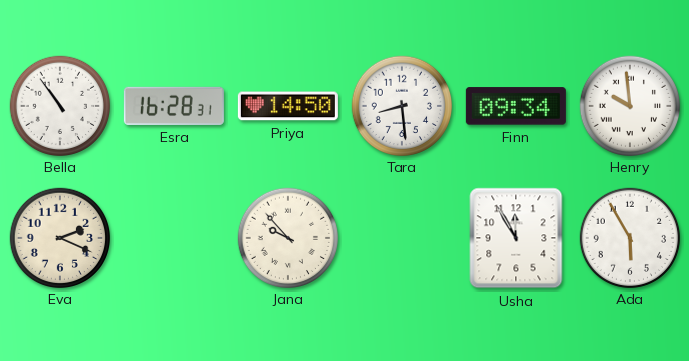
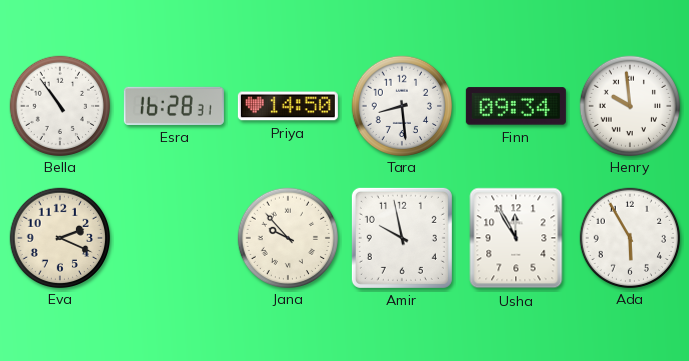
Amir: none -> 9:58
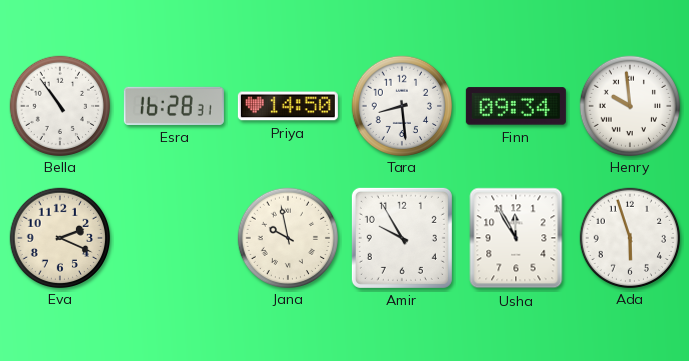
Jana: 9:53 -> 9:58
Amir: 9:58 -> 9:55
Ada: 5:55 -> 5:57
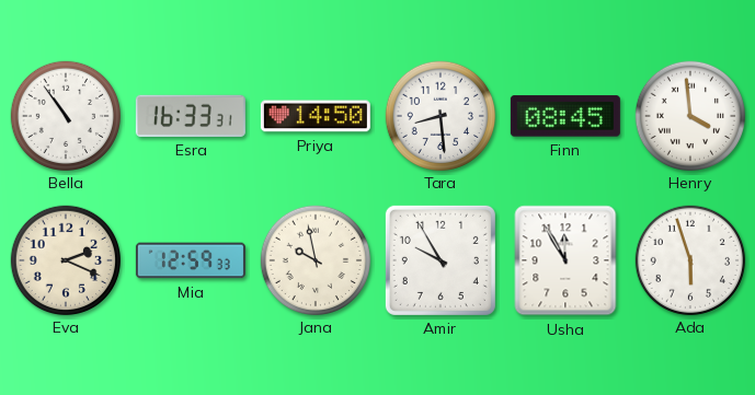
Esra: 16:28 -> 16:33
Finn: 09:34 -> 08:45
Henry: 9:59 -> 3:59
Mia: none -> 12:59
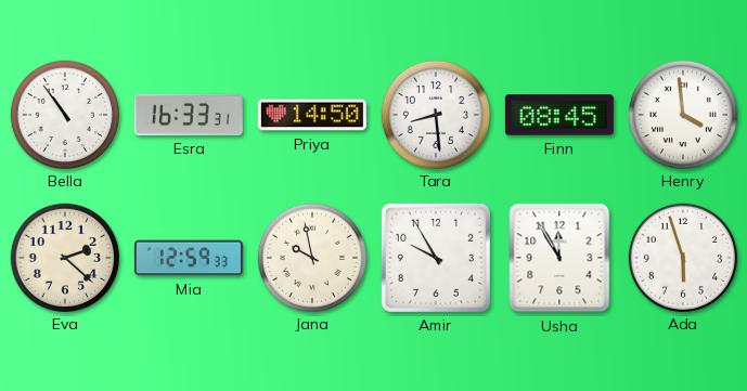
Eva: 2:19 -> 2:22
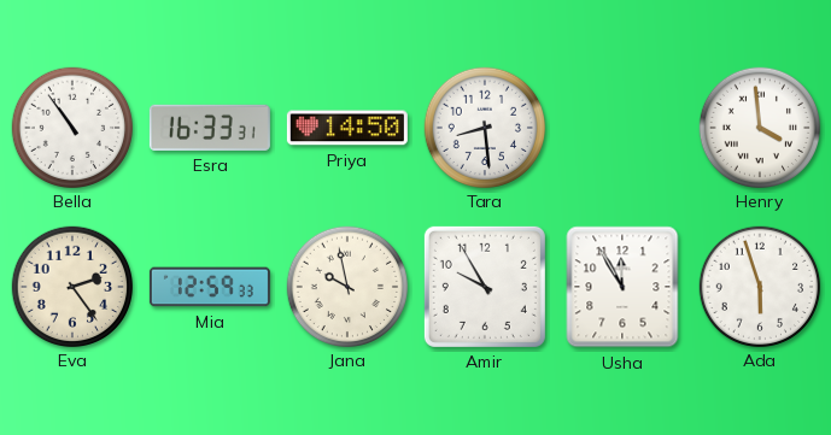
Finn: 08:45 -> none
Eva: 2:22 -> 2:24
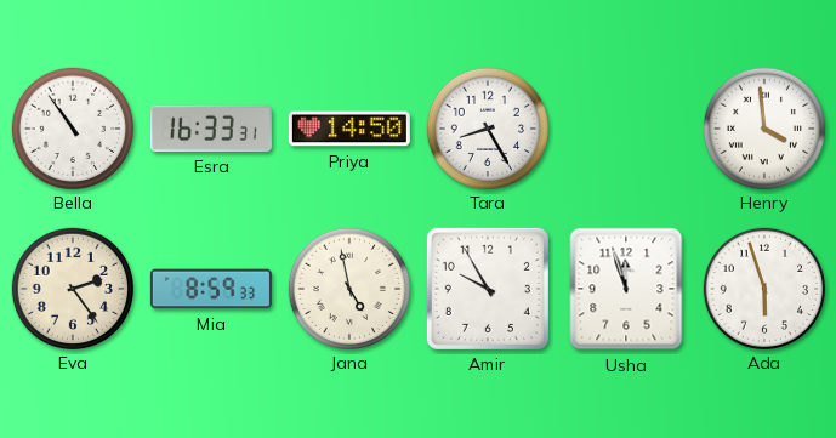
Tara: 8:29 -> 8:25
Mia: 12:59 -> 8:59
Jana: 9:58 -> 4:58
Usha: 11:55 -> 11:57
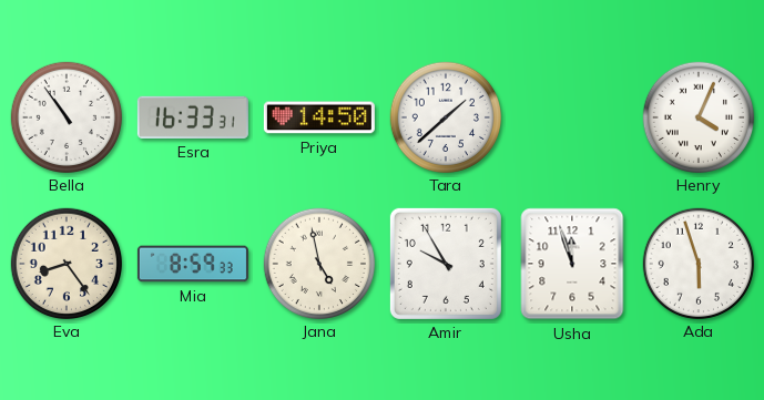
Tara: 8:25 -> 1:38
Henry: 3:59 -> 4:04
Eva: 2:24 -> 8:24
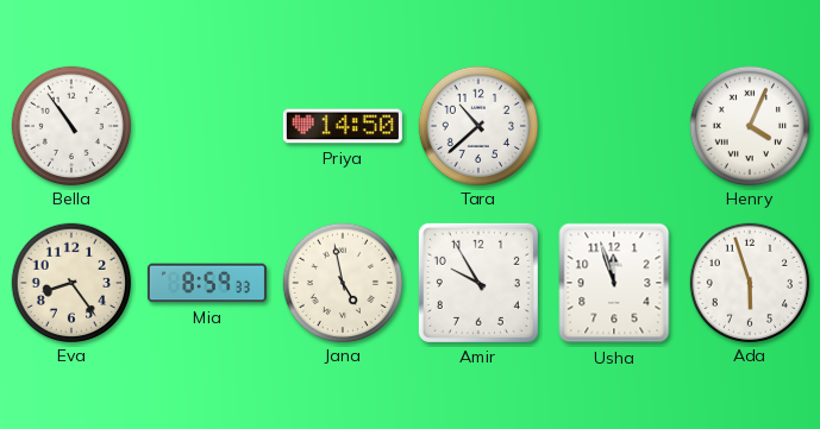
Esra: 16:33 -> none
Tara: 1:38 -> 10:38
